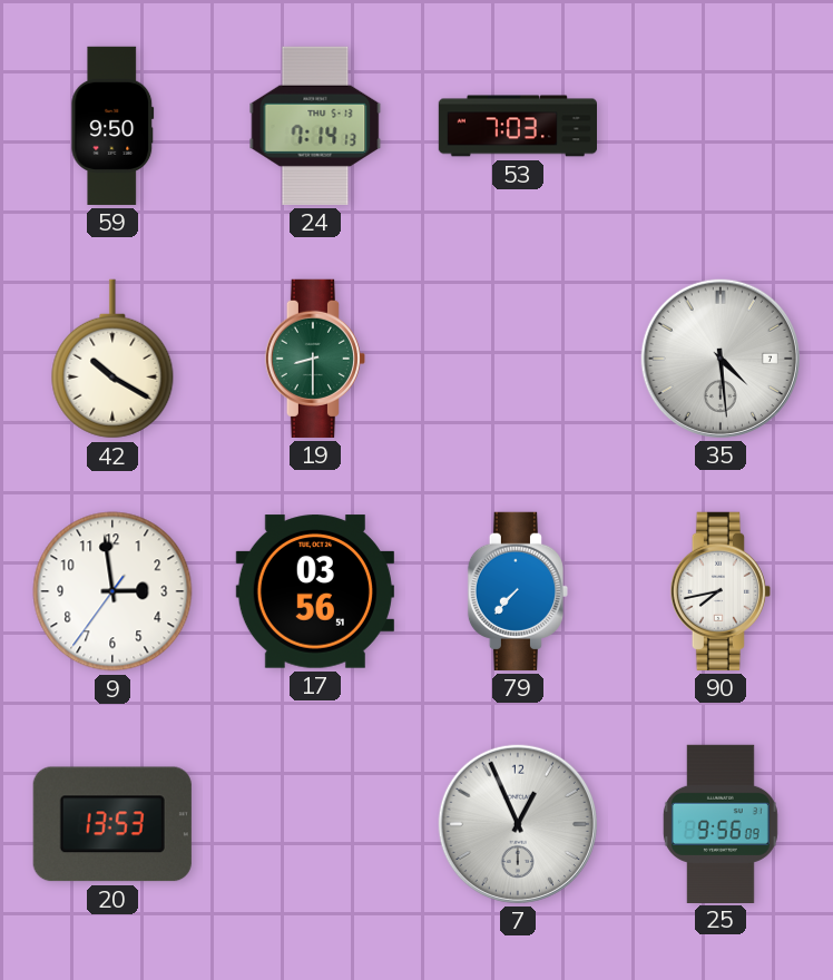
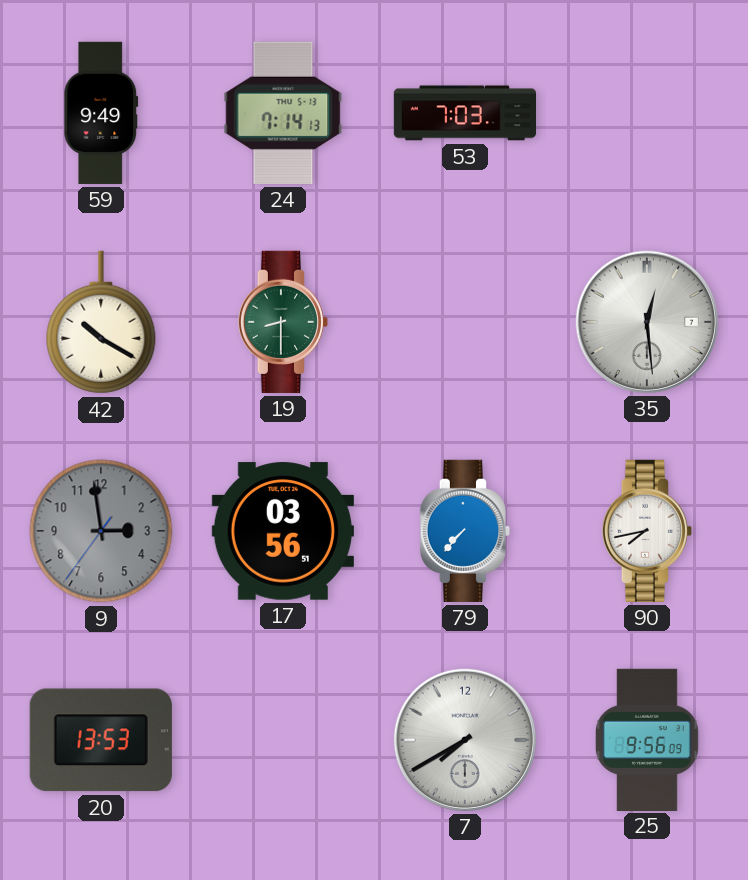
59: 9:50 -> 9:49
35: 4:29 -> 12:29
9 dial: white -> grey
7: 12:56 -> 7:40
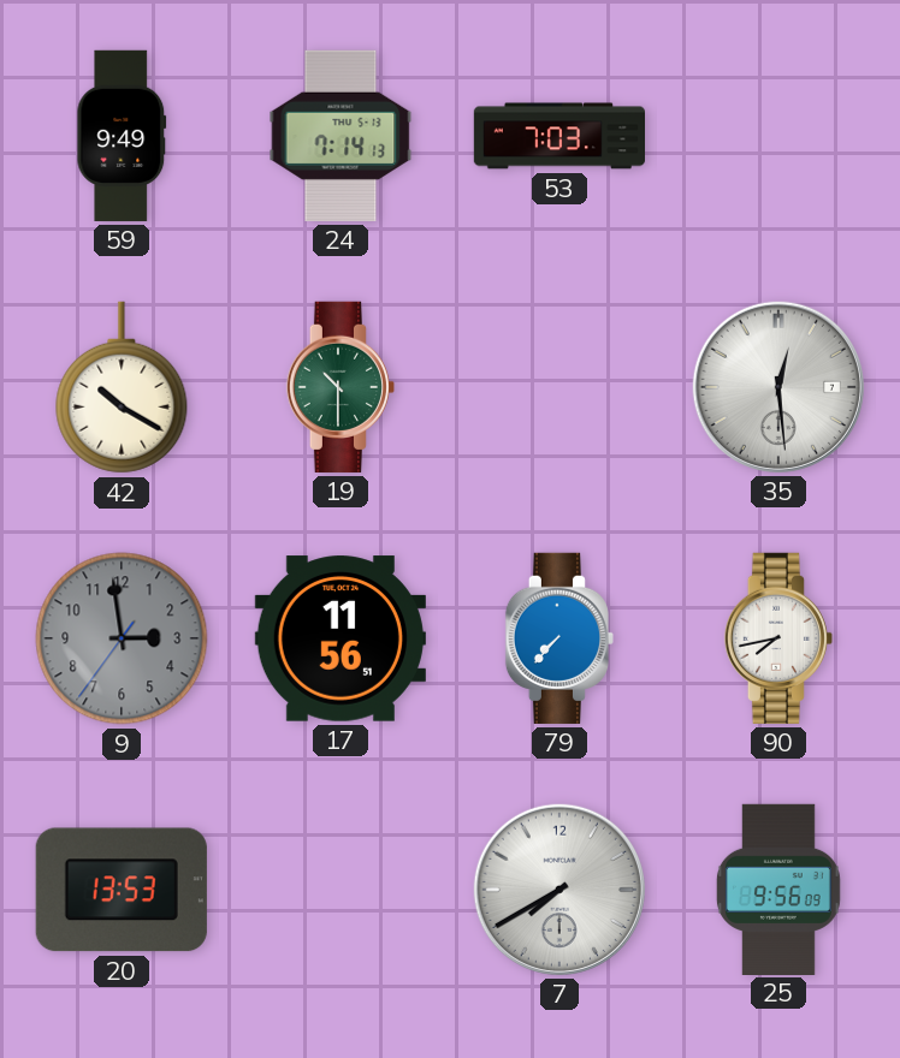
19: 8:30 -> 10:30
17: 03:56 -> 11:56
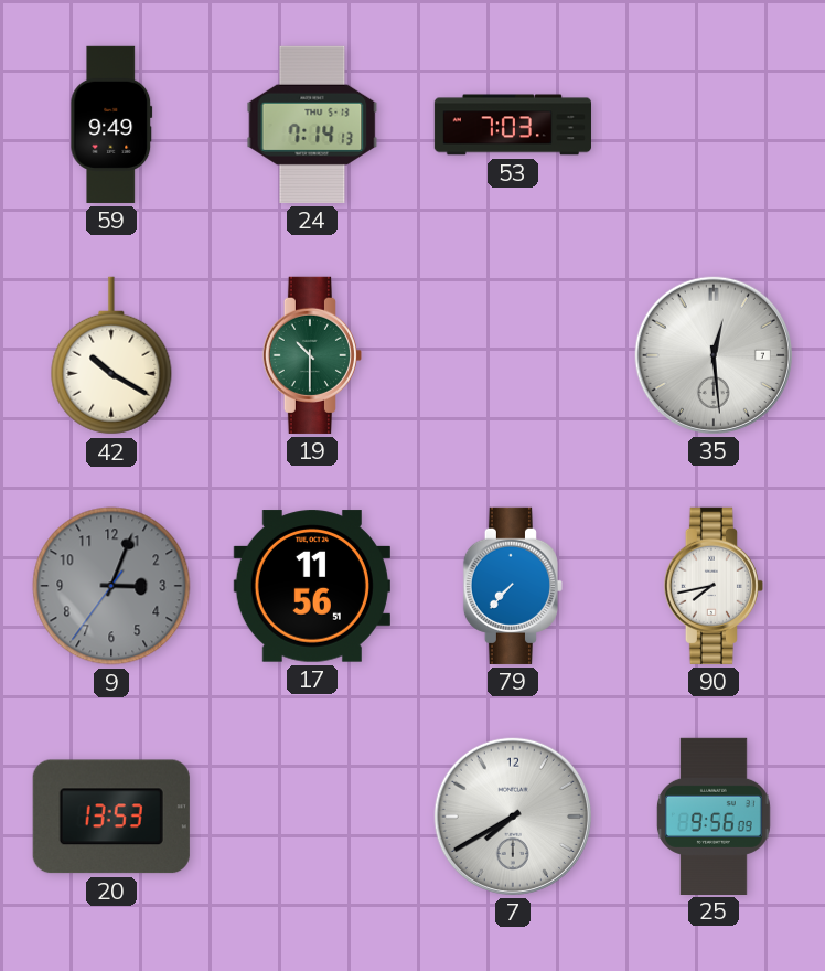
9: 2:58 -> 3:03
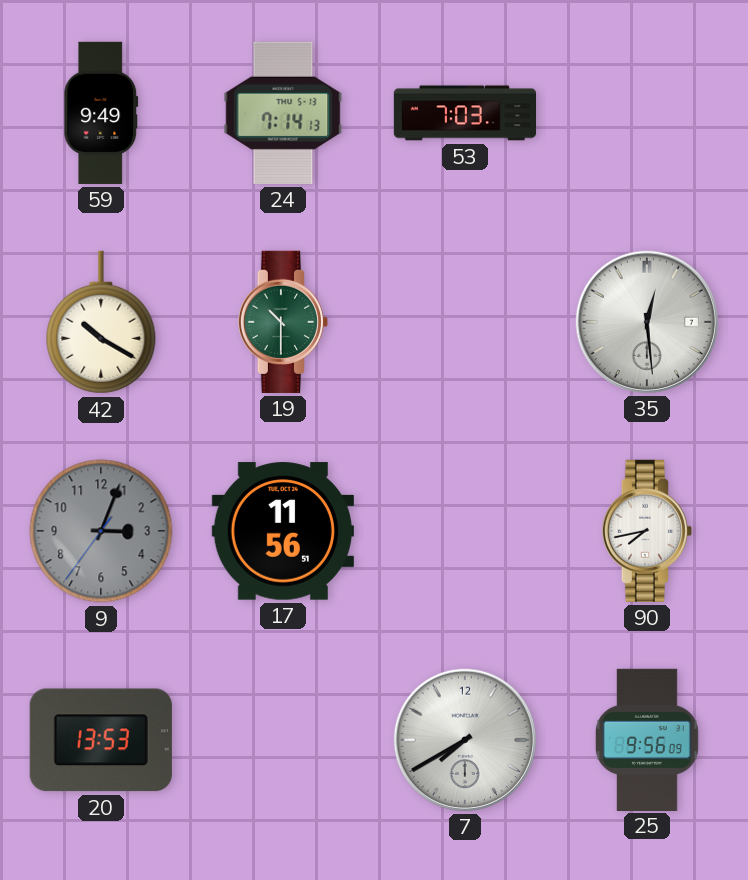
79: 7:37 -> none
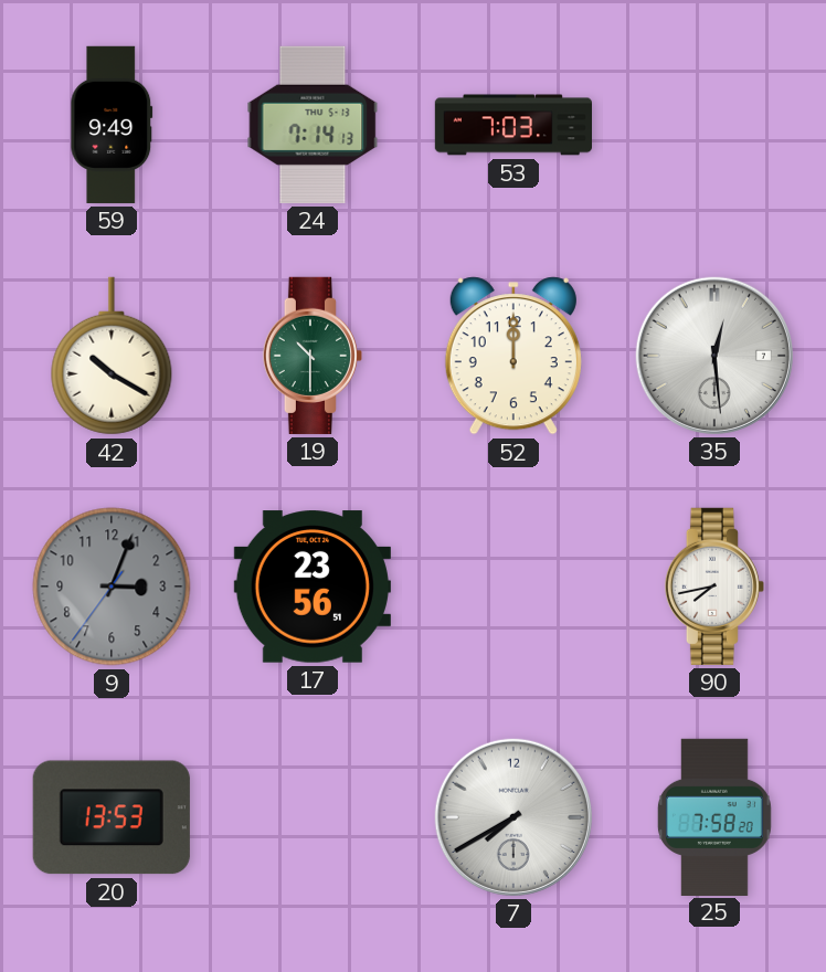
52: none -> 12:00
17: 11:56 -> 23:56
25: 9:56 -> 7:58
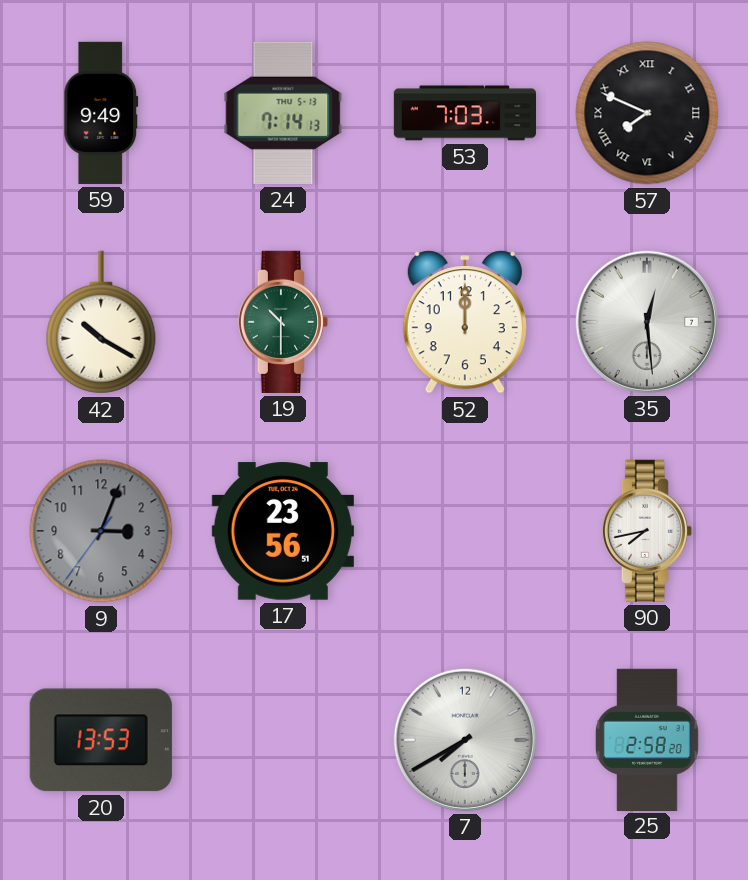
57: none -> 7:49
25: 7:58 -> 2:58
